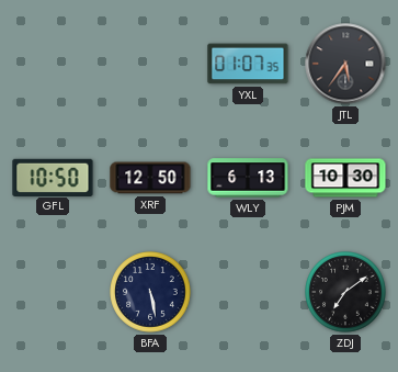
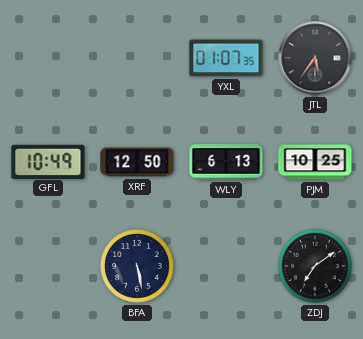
GFL: 10:50 -> 10:49
PJM: 10:30 -> 10:25
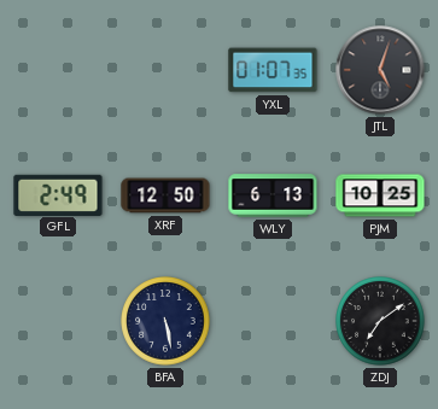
JTL: 5:36 -> 5:03
GFL: 10:49 -> 2:49
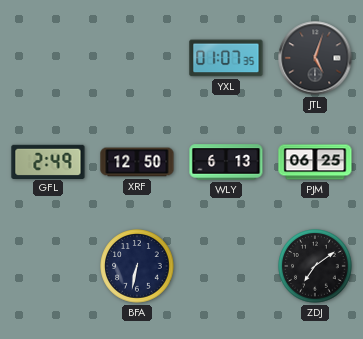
PJM: 10:25 -> 06:25
BFA: 5:28 -> 6:32
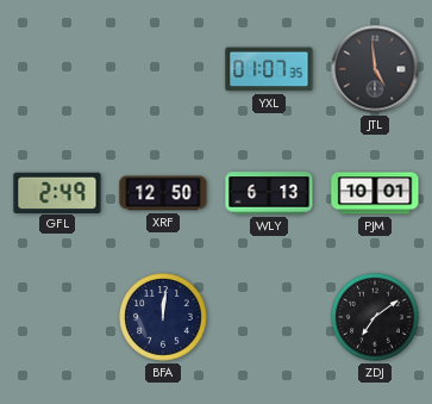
JTL: 5:03 -> 4:59
PJM: 06:25 -> 10:01
BFA: 6:32 -> 12:01
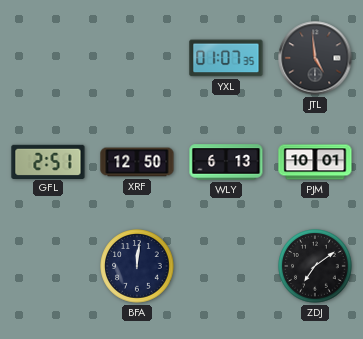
GFL: 2:49 -> 2:51
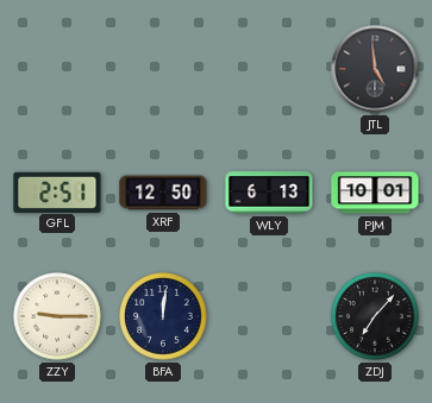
YXL: 01:07 -> none
ZZY: none -> 9:15
ZDJ: 7:09 -> 7:07
